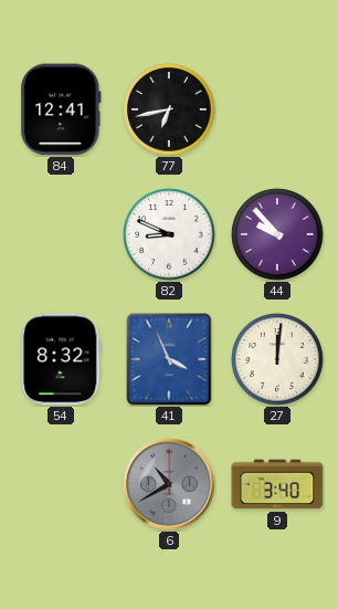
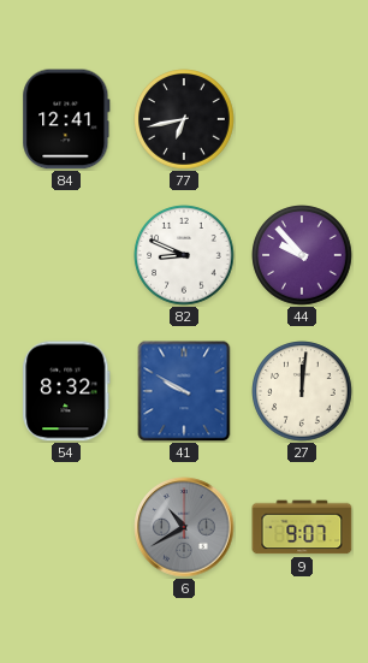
41: 3:56 -> 9:50
9: 3:40 -> 9:07
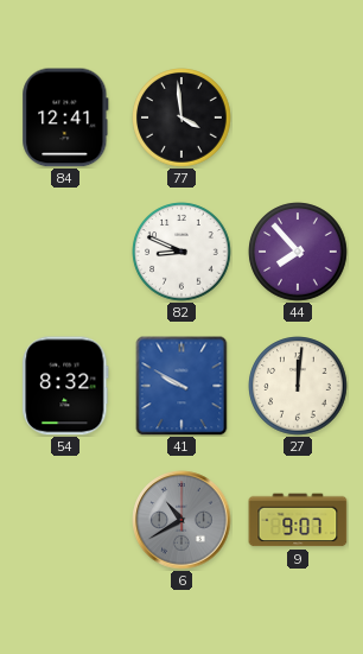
77: 6:43 -> 3:59
44: 9:53 -> 7:53
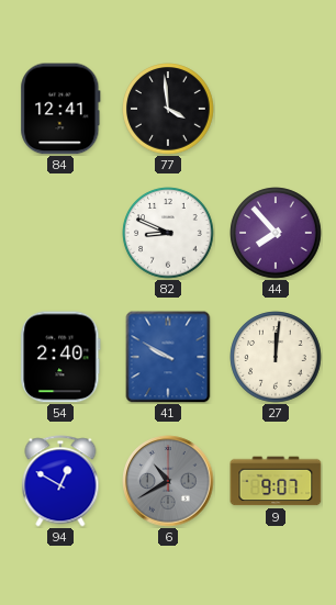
54: 8:32 -> 2:40
94: none -> 12:50
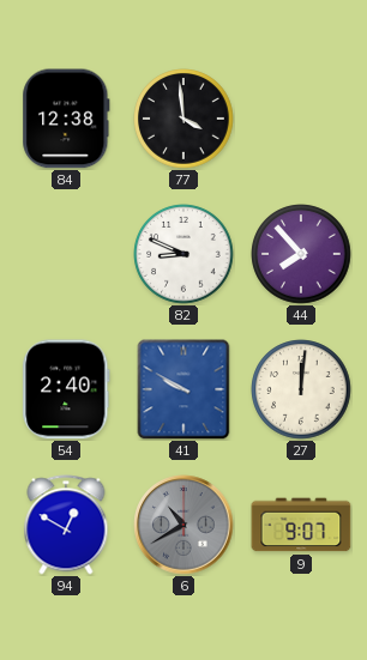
84: 12:41 -> 12:38
